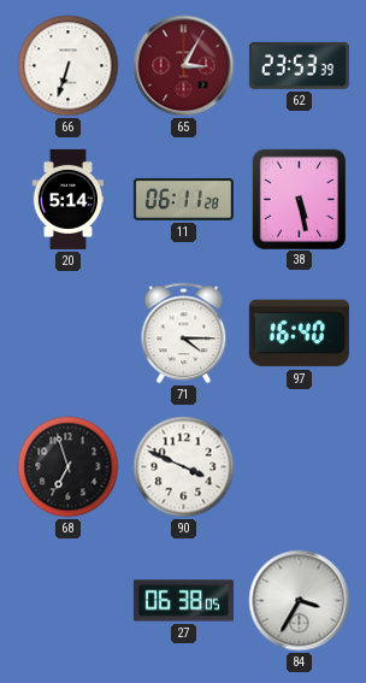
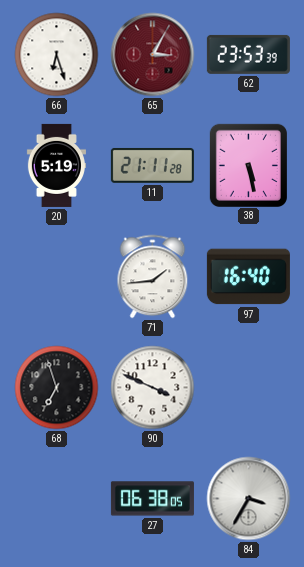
66: 6:33 -> 6:27
20: 5:14 -> 5:19
11: 06:11 -> 21:11
71: 4:15 -> 1:44
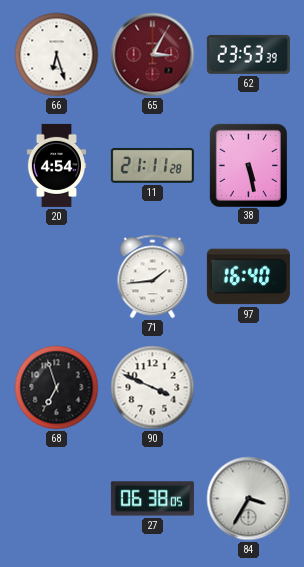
20: 5:19 -> 4:54
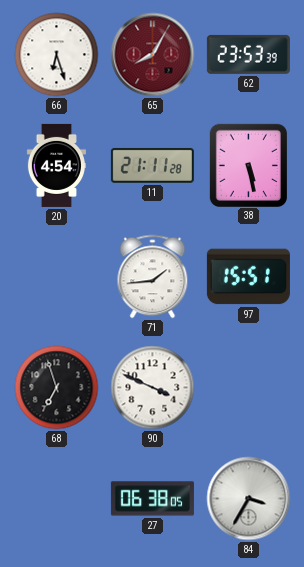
65: 3:05 -> 8:05
97: 16:40 -> 15:51
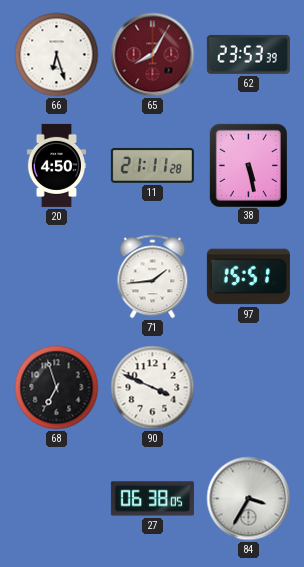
20: 4:54 -> 4:50
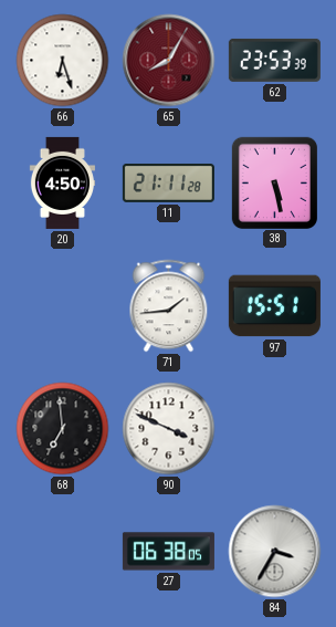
68: 6:57 -> 6:59
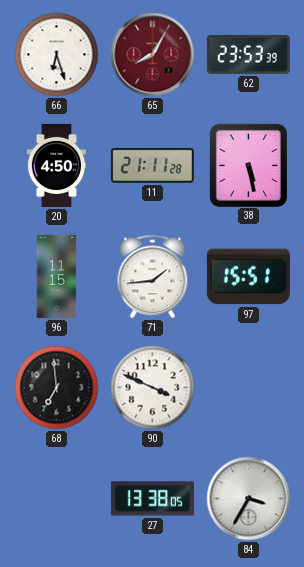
96: none -> 11:15
27: 06:38 -> 13:38
